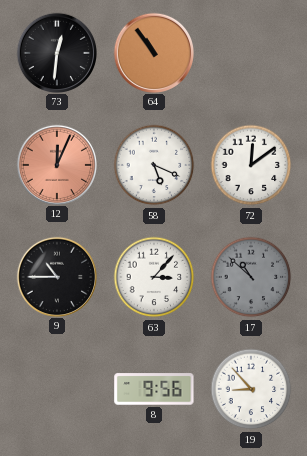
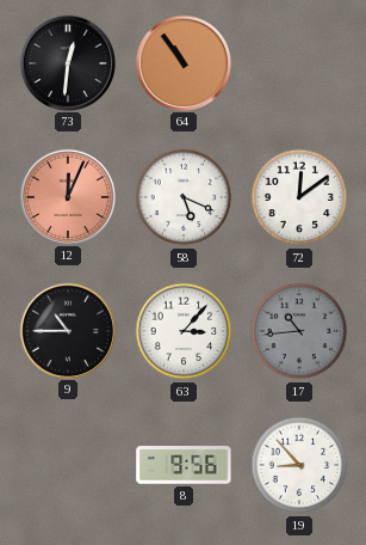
17: 10:52 -> 10:44
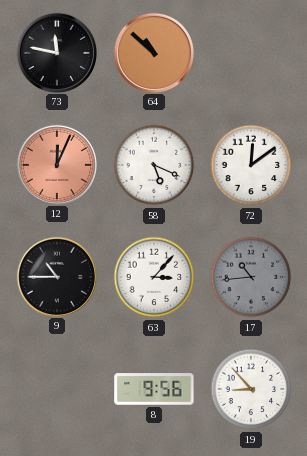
73: 12:31 -> 11:47
64: 10:54 -> 10:52
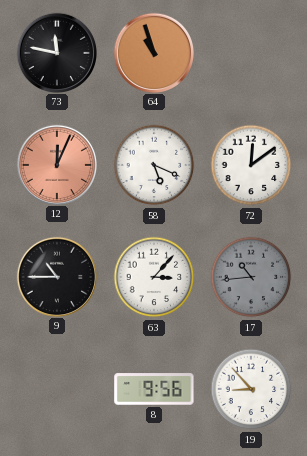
64: 10:52 -> 10:57
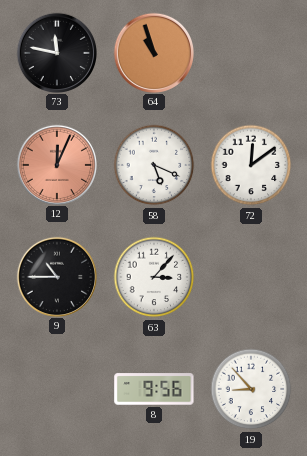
17: 10:44 -> none
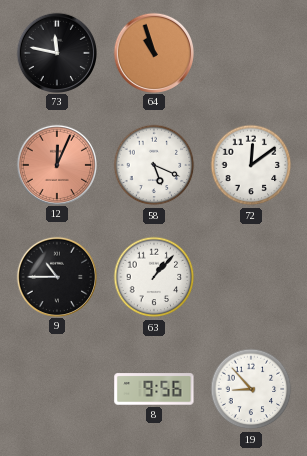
63: 3:07 -> 1:07
